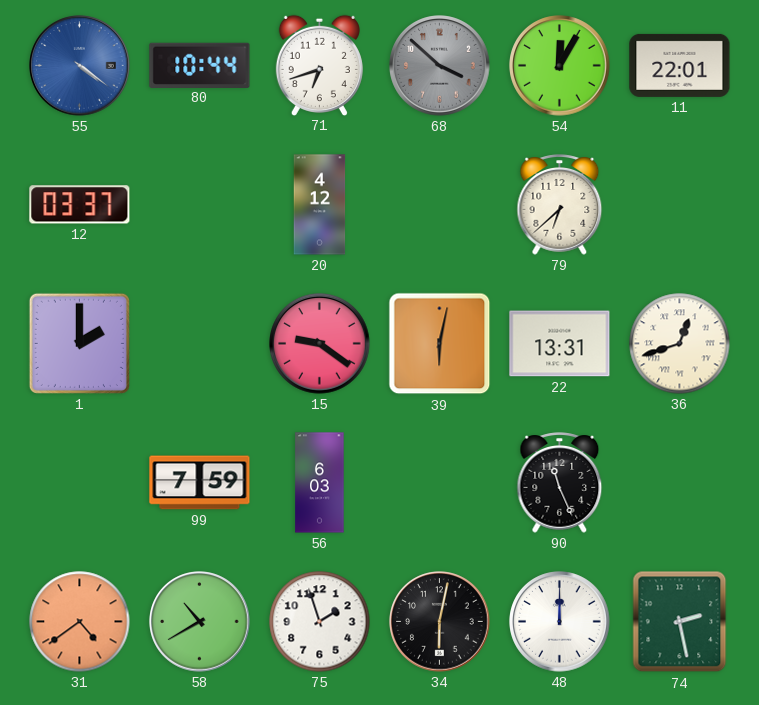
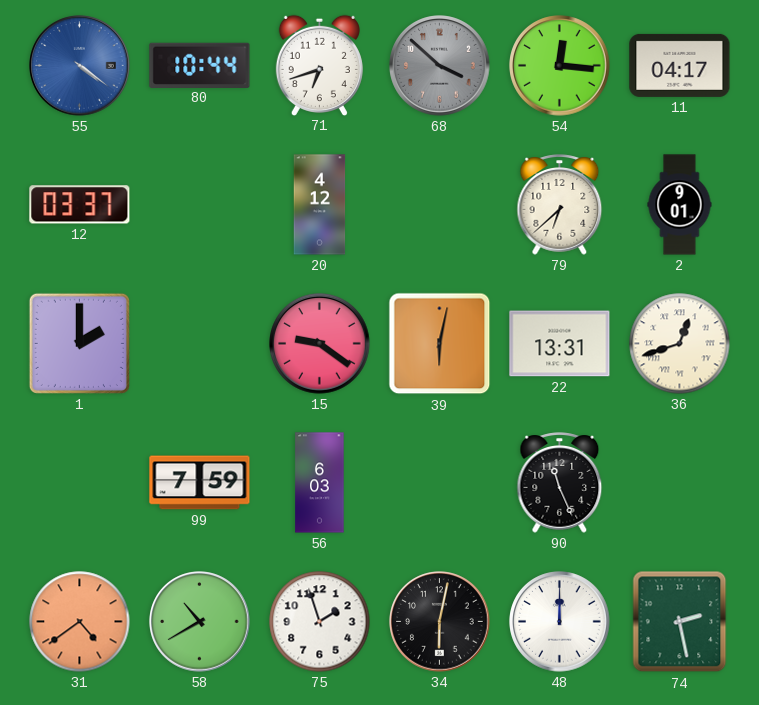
54: 12:05 -> 12:16
11: 22:01 -> 04:17
2: none -> 9:01
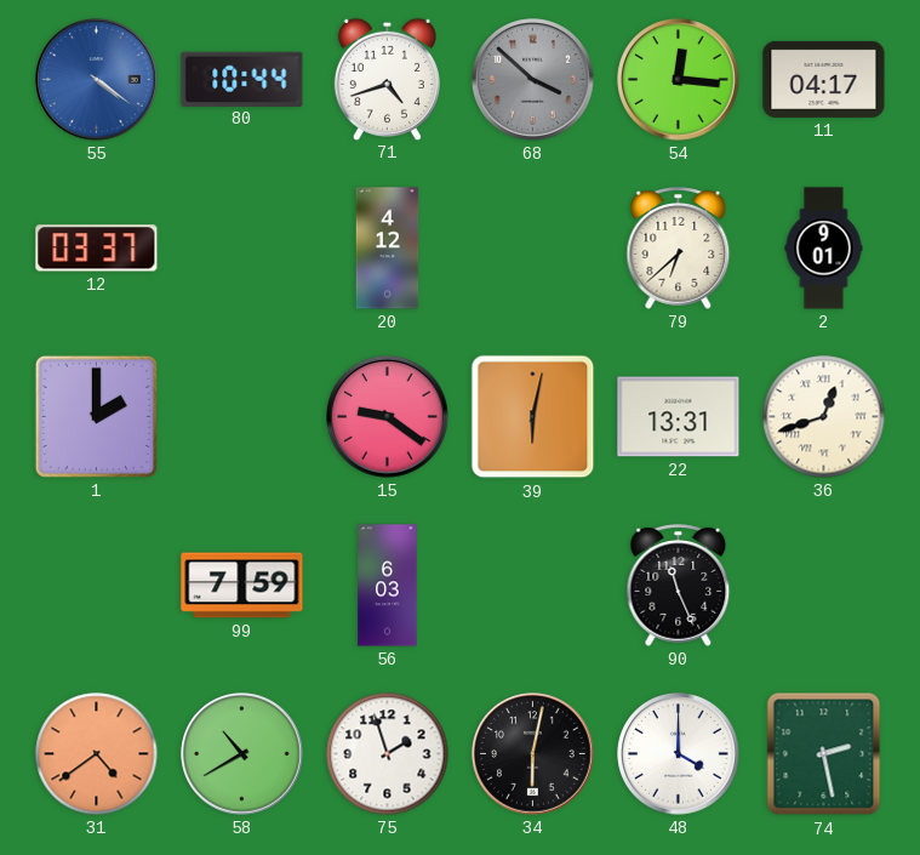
71: 6:42 -> 4:42
48: 12:00 -> 4:00
